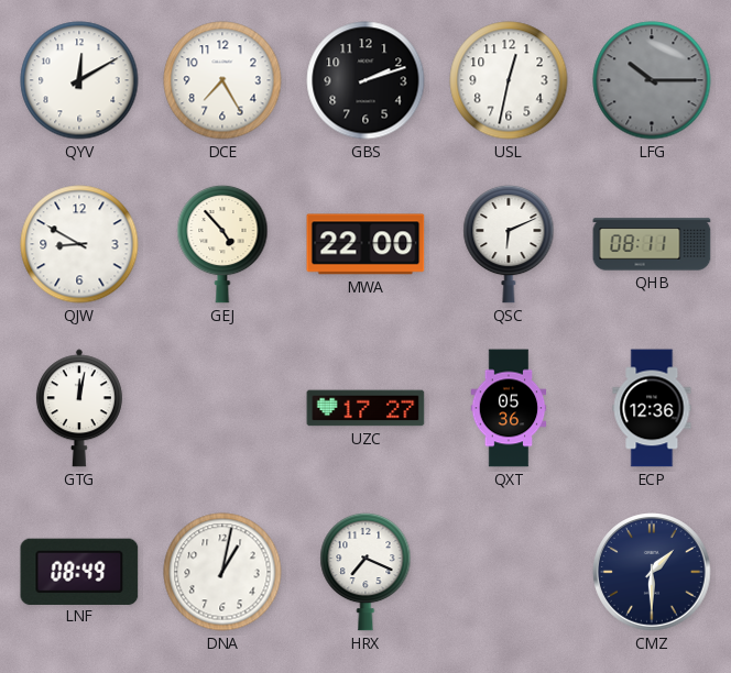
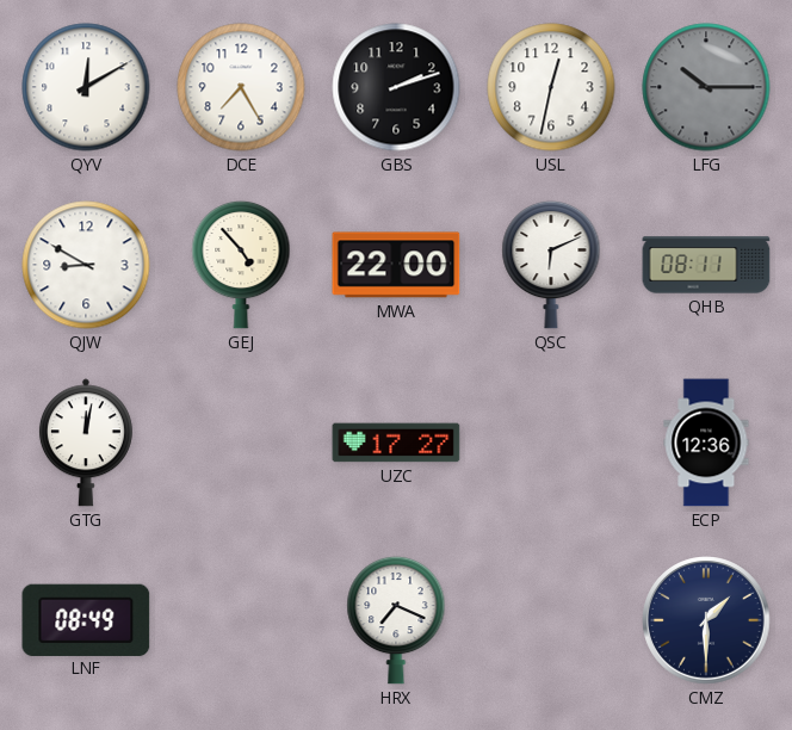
QXT: 05:36 -> none
DNA: 1:02 -> none
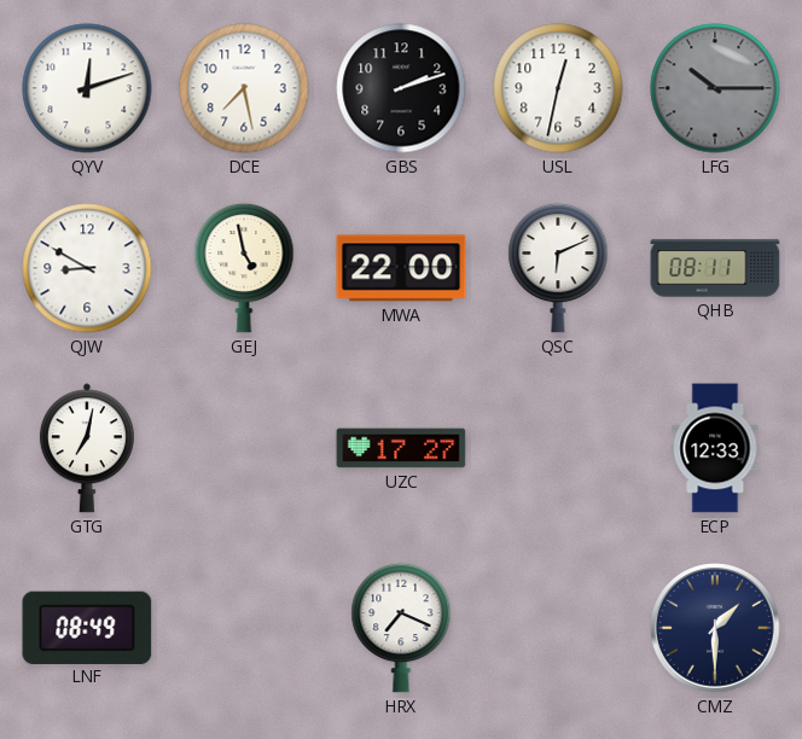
QYV: 12:10 -> 12:12
DCE: 7:25 -> 7:28
GEJ: 4:53 -> 4:58
GTG: 12:02 -> 7:02
ECP: 12:36 -> 12:33
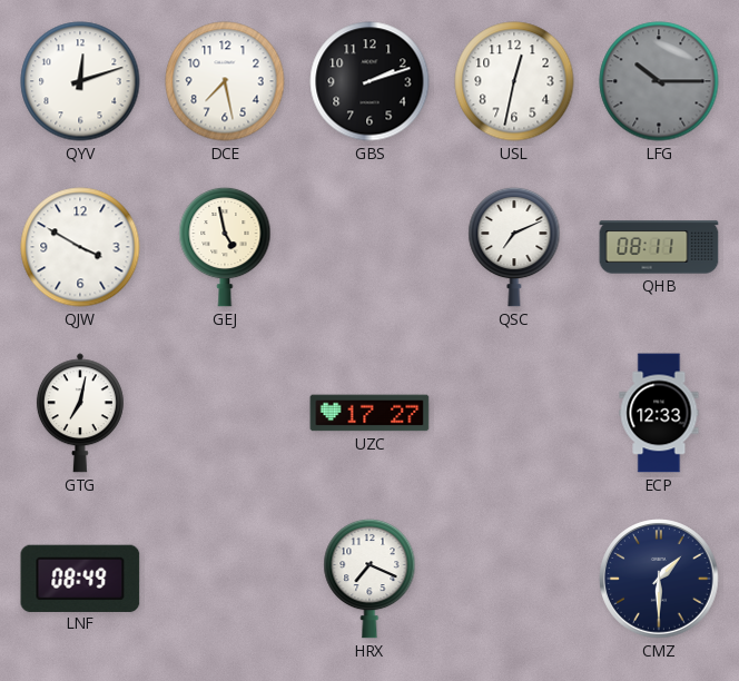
QJW: 8:50 -> 3:50
MWA: 22:00 -> none
QSC: 6:11 -> 7:11
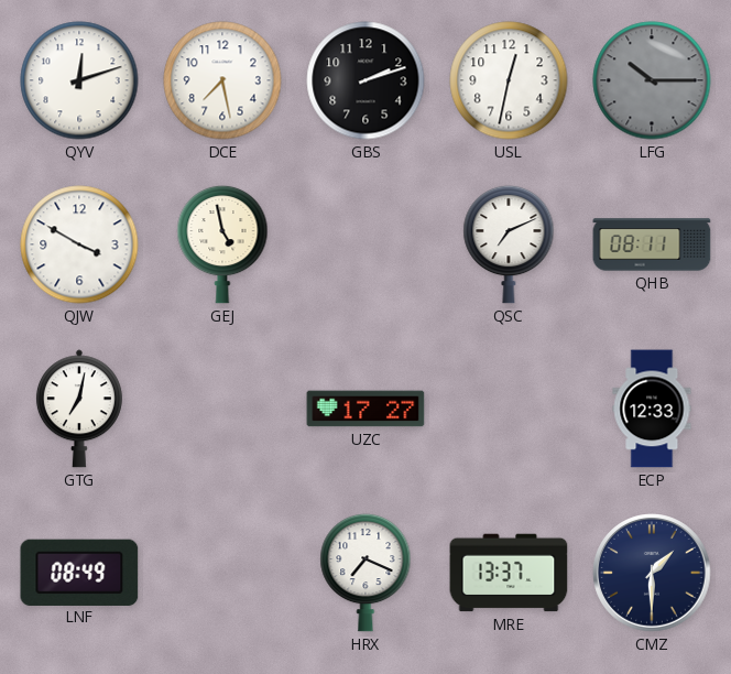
MRE: none -> 13:37
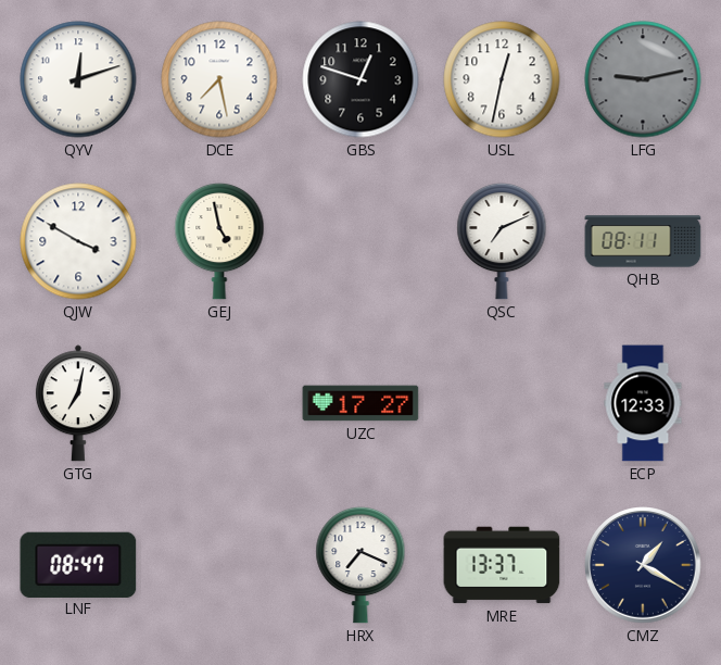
GBS: 2:12 -> 12:48
LFG: 10:15 -> 9:13
LNF: 08:49 -> 08:47
CMZ: 1:30 -> 1:20
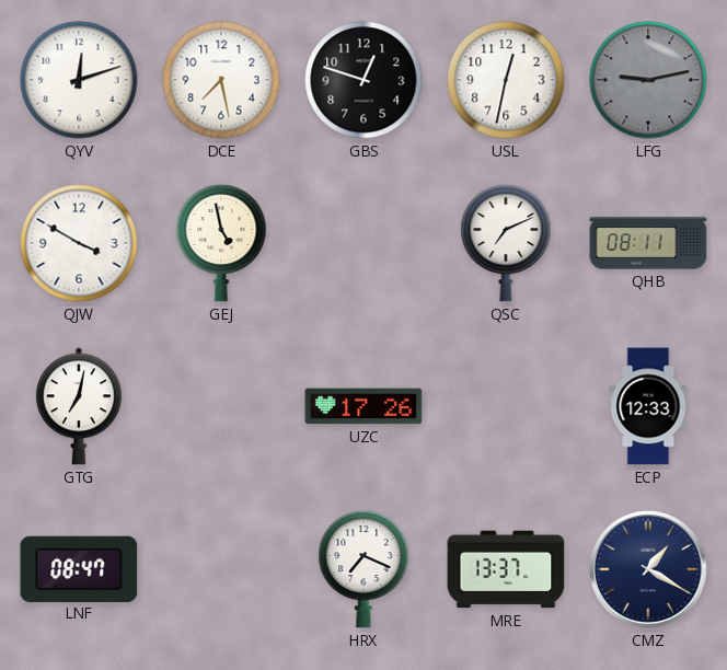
UZC: 17:27 -> 17:26
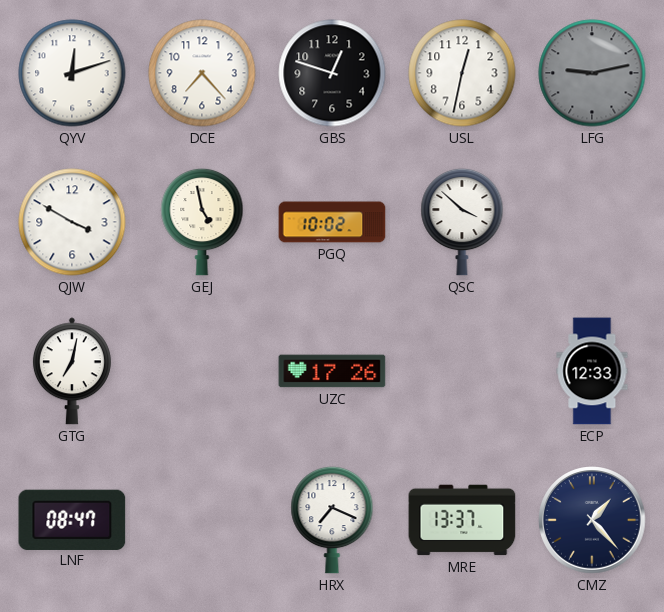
DCE: 7:28 -> 7:23
PGQ: none -> 10:02
QSC: 7:11 -> 3:52
QHB: 08:11 -> none
CMZ: 1:20 -> 1:23
